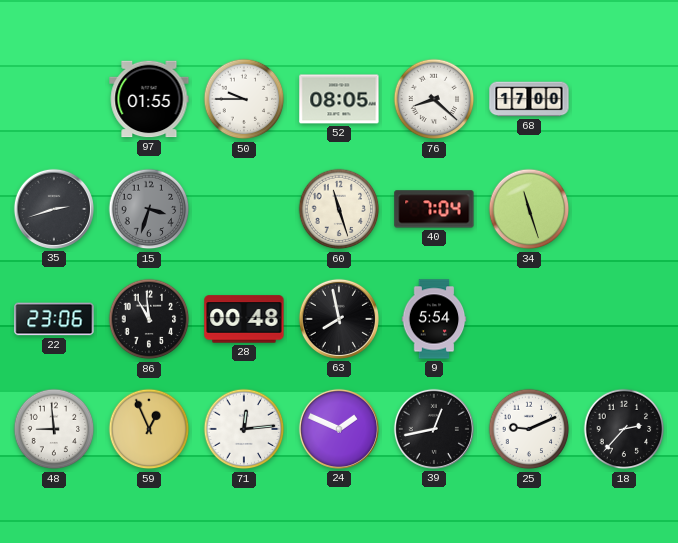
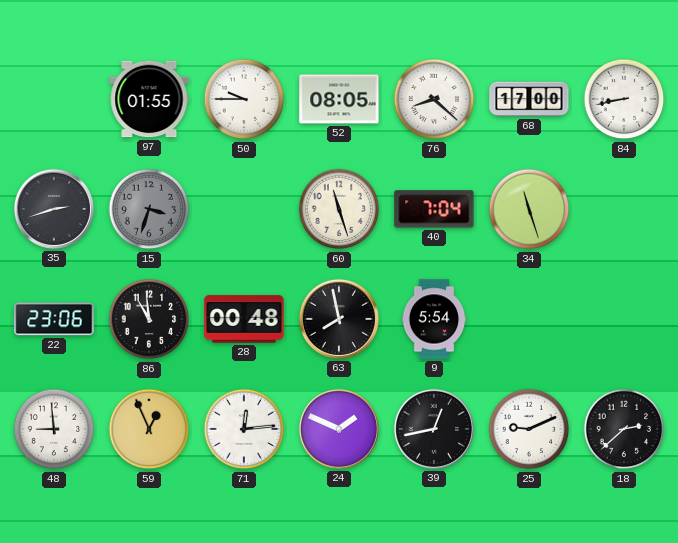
84: none -> 8:43
18: 2:37 -> 2:38
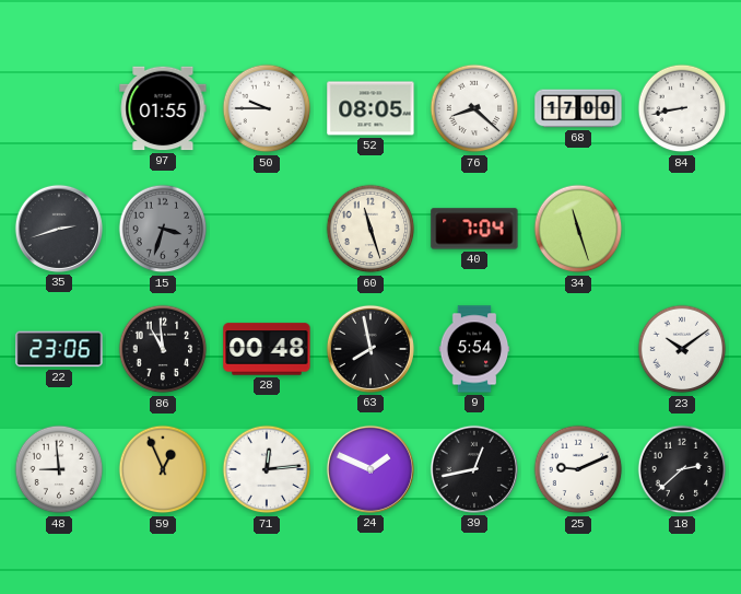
23: none -> 10:09
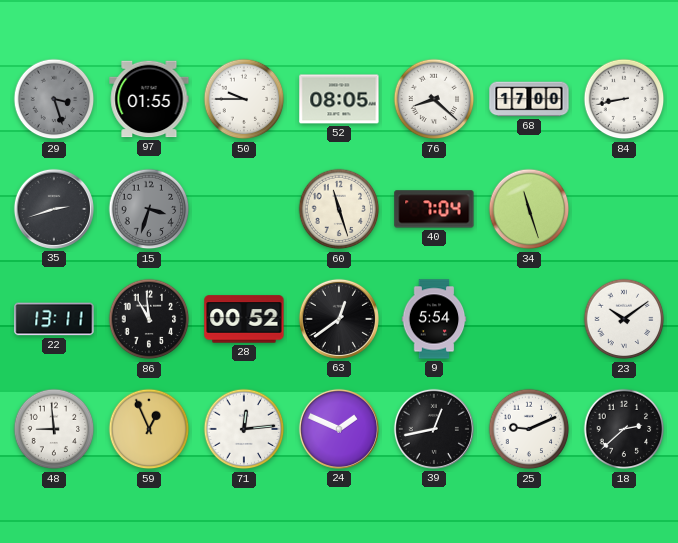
29: none -> 3:27
22: 23:06 -> 13:11
28: 00:48 -> 00:52
63: 7:58 -> 12:39
